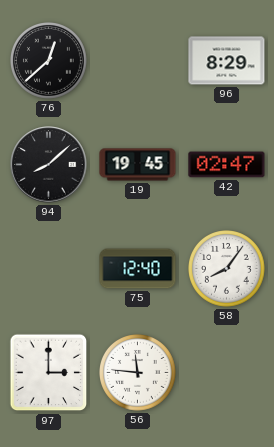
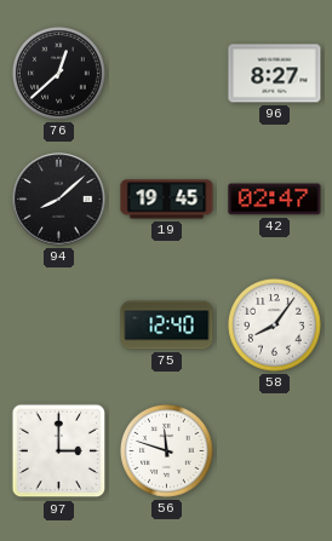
96: 8:29 -> 8:27
56: 11:46 -> 11:48
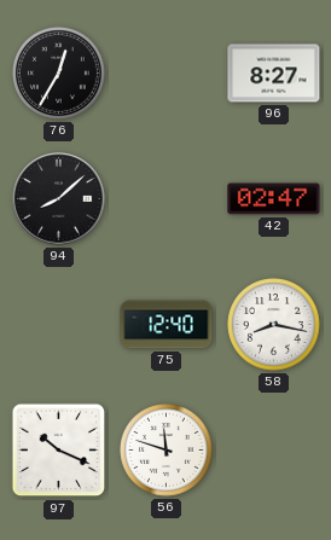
76: 12:38 -> 12:35
19: 19:45 -> none
58: 8:06 -> 8:17
97: 3:00 -> 10:19
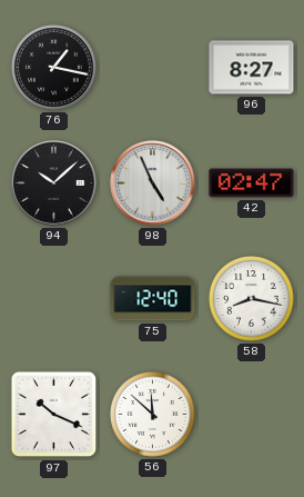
76: 12:35 -> 1:17
94: 8:08 -> 10:08
98: none -> 4:56
56: 11:48 -> 11:52
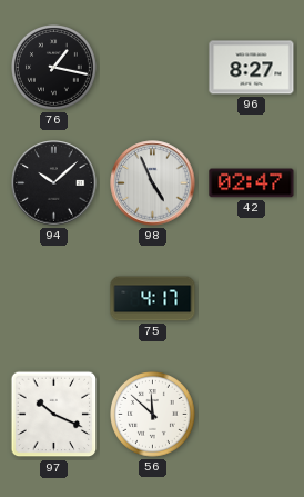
75: 12:40 -> 4:17
58: 8:17 -> none
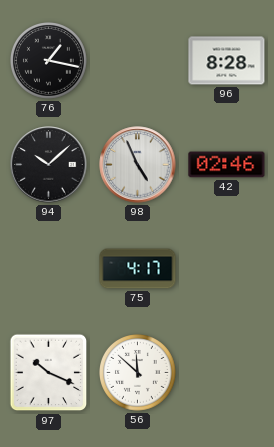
96: 8:27 -> 8:28
42: 02:47 -> 02:46
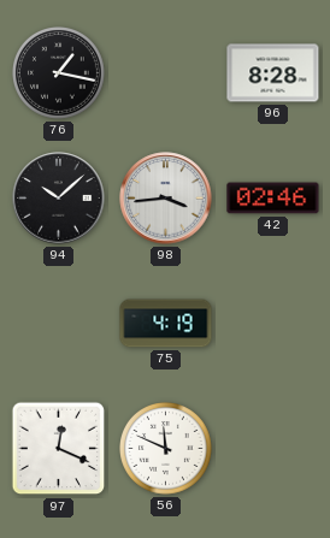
98: 4:56 -> 3:44
75: 4:17 -> 4:19
97: 10:19 -> 12:19
56: 11:52 -> 11:49
